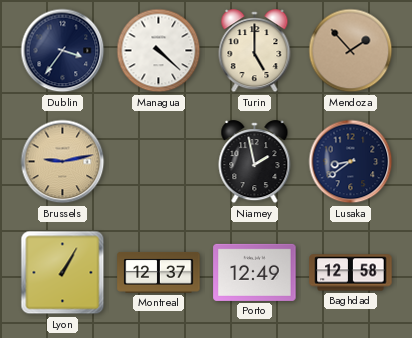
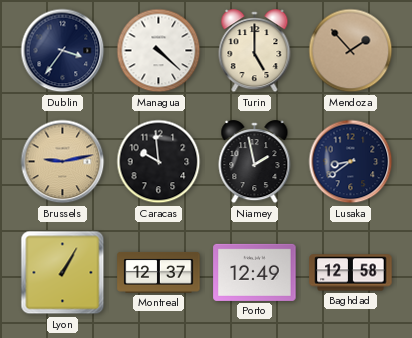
Caracas: none -> 9:59
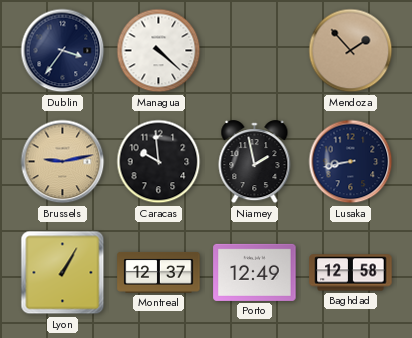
Turin: 5:00 -> none
Lusaka: 8:39 -> 8:43
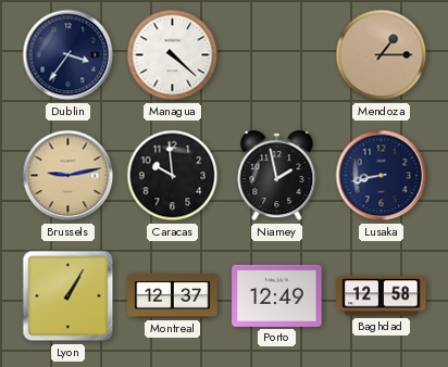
Mendoza: 1:53 -> 1:15
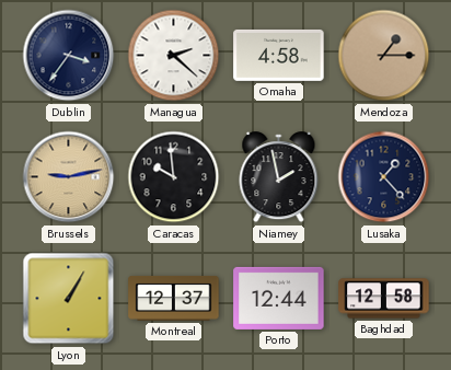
Managua: 4:22 -> 2:22
Omaha: none -> 4:58
Lusaka: 8:43 -> 1:23
Porto: 12:49 -> 12:44
